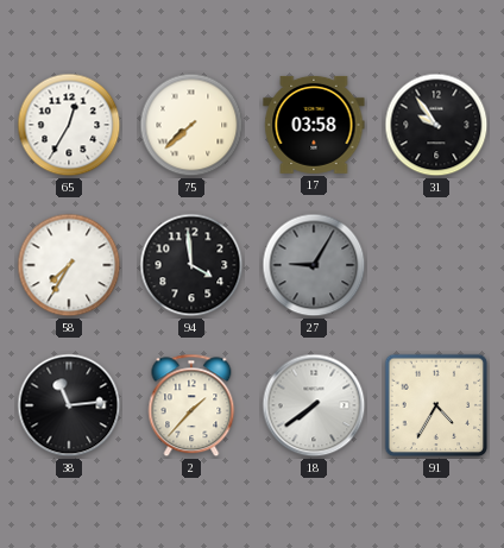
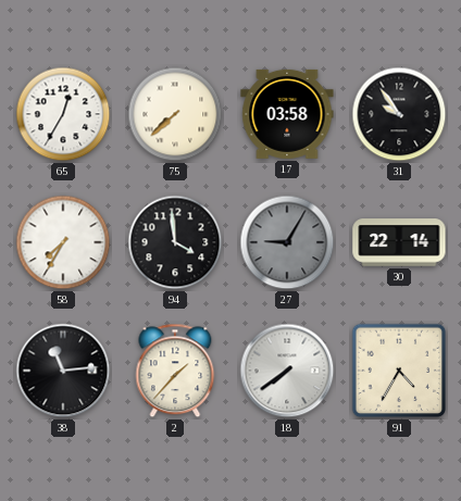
30: none -> 22:14
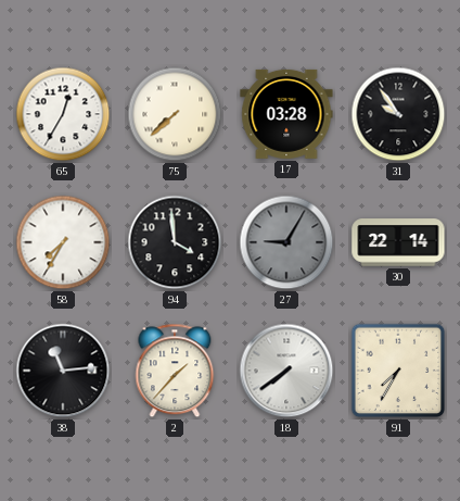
17: 03:58 -> 03:28
91: 4:35 -> 7:35
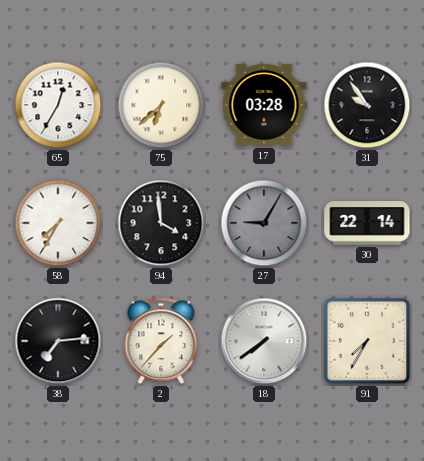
75: 7:38 -> 6:38
38: 11:14 -> 7:14
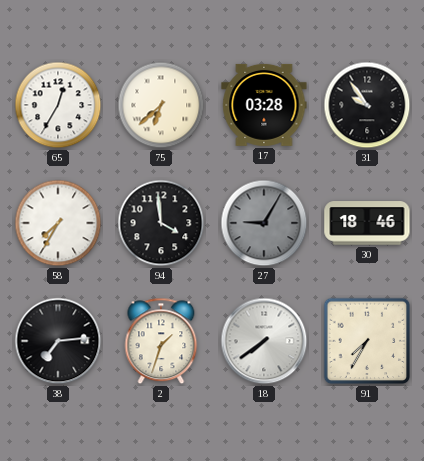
30: 22:14 -> 18:46
2: 1:37 -> 1:33
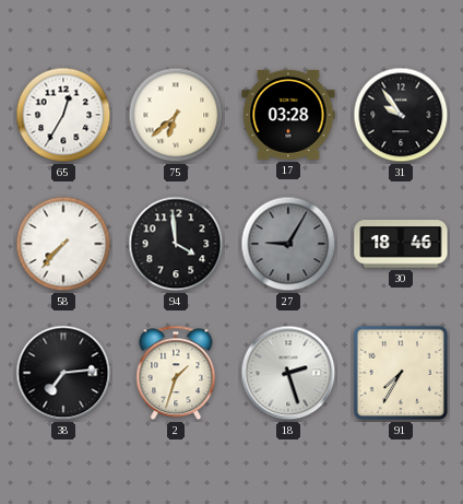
58: 7:35 -> 7:37
18: 7:39 -> 2:27
